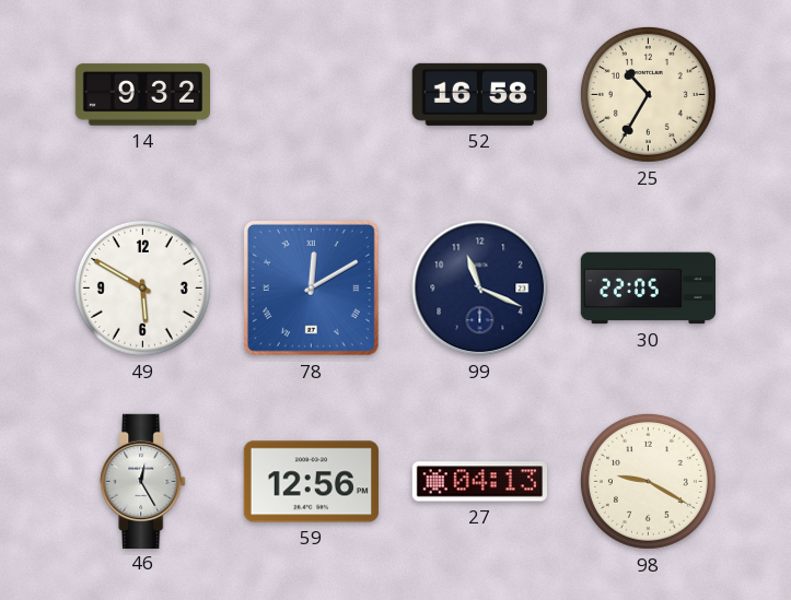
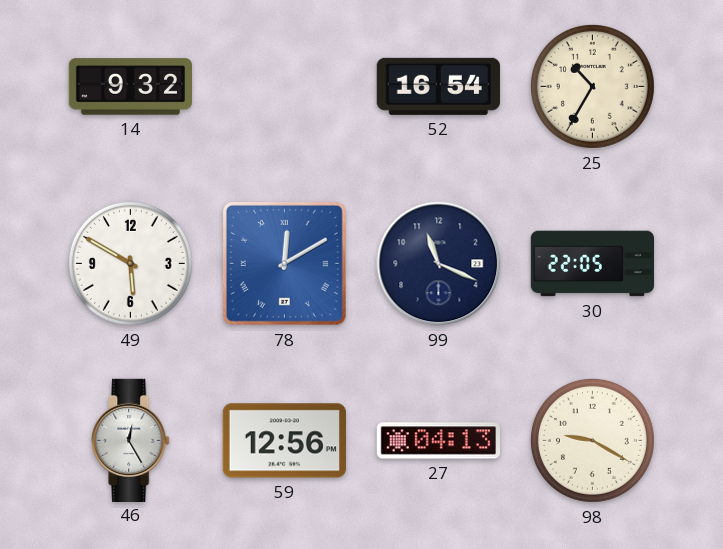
52: 16:58 -> 16:54
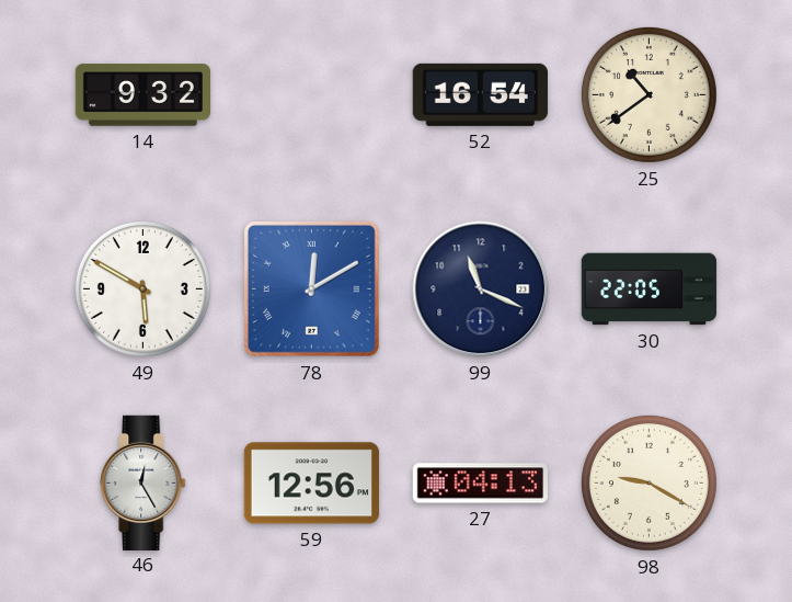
25: 10:35 -> 10:39
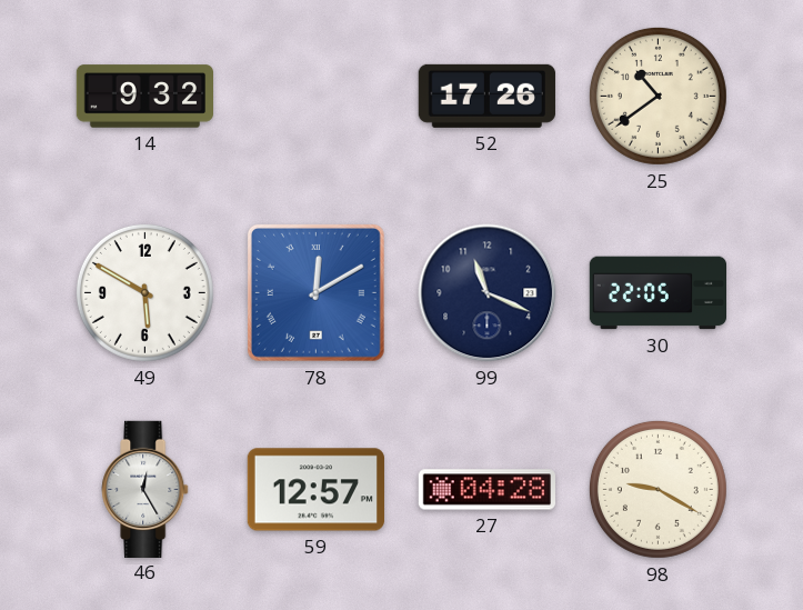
52: 16:54 -> 17:26
59: 12:56 -> 12:57
27: 04:13 -> 04:28
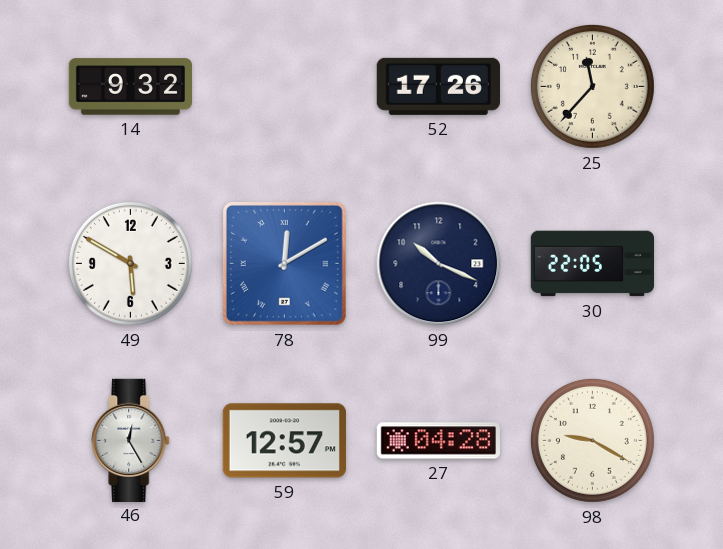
25: 10:39 -> 11:37
99: 11:19 -> 10:19
